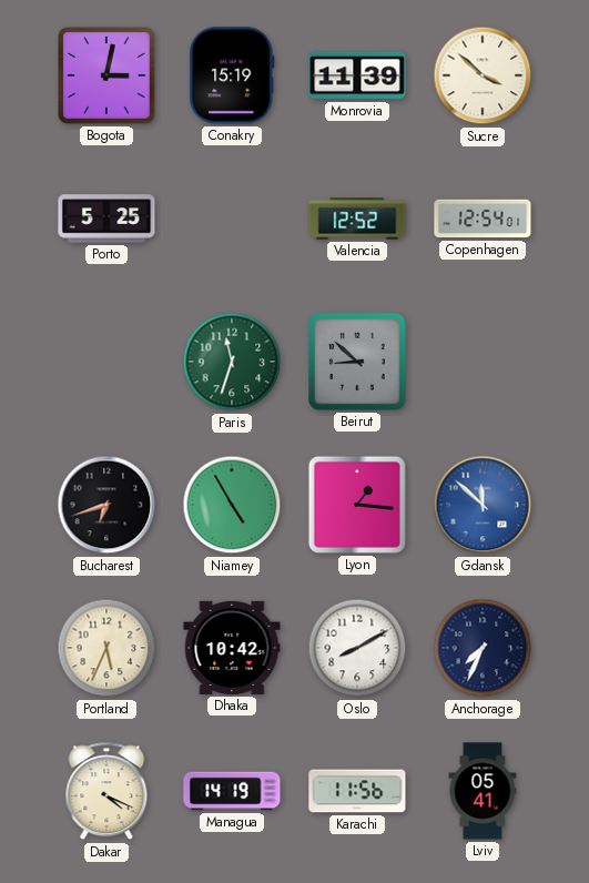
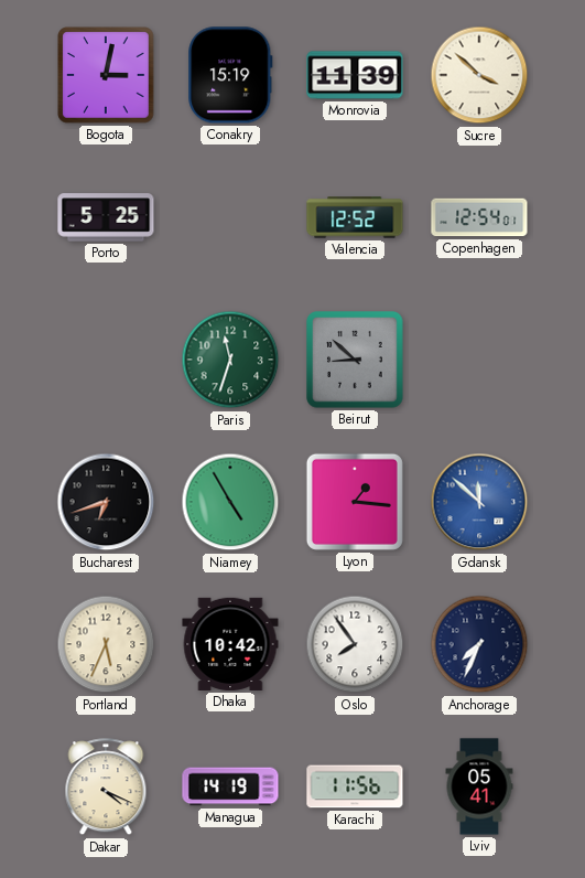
Oslo: 8:10 -> 7:54
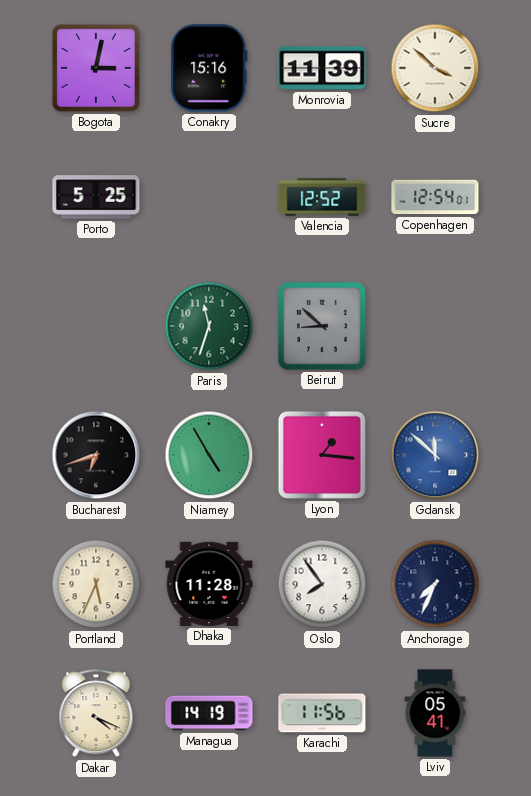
Conakry: 15:19 -> 15:16
Dhaka: 10:42 -> 11:28
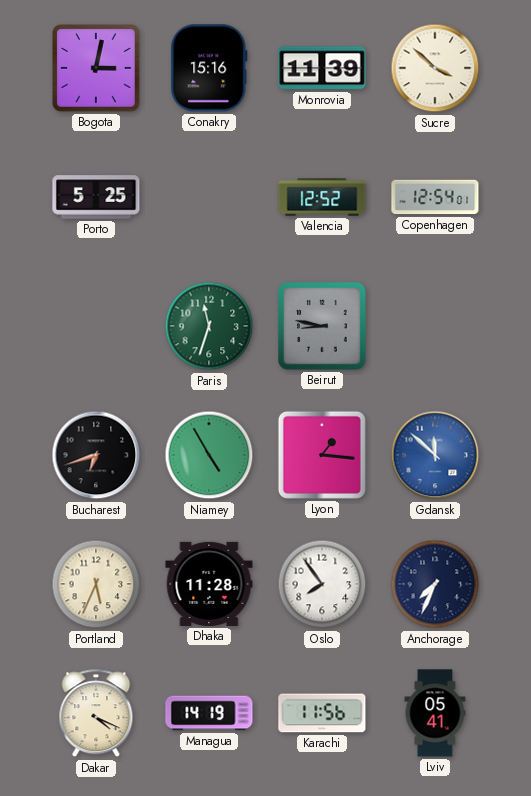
Beirut: 8:52 -> 8:47
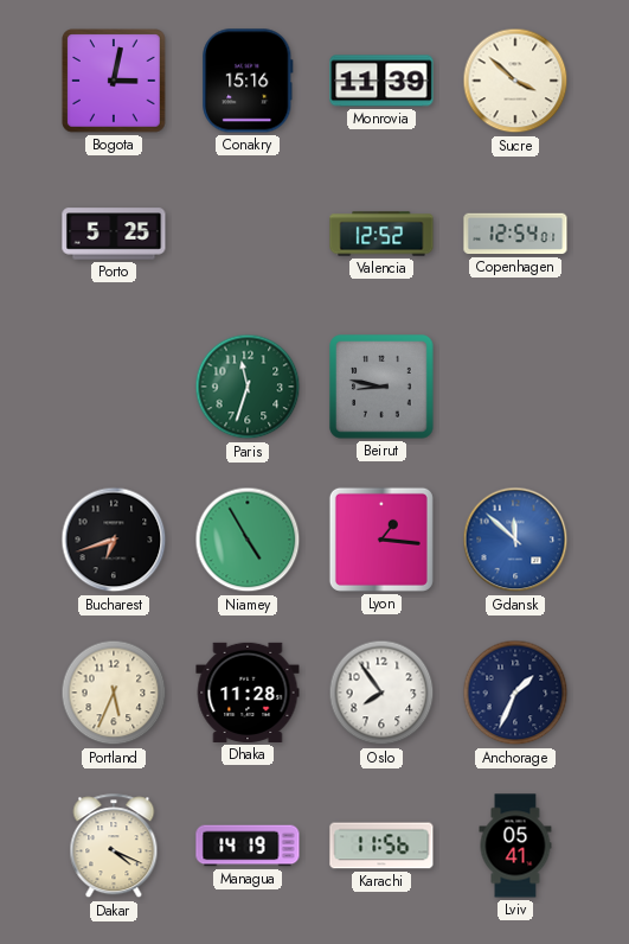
Anchorage: 7:34 -> 1:34
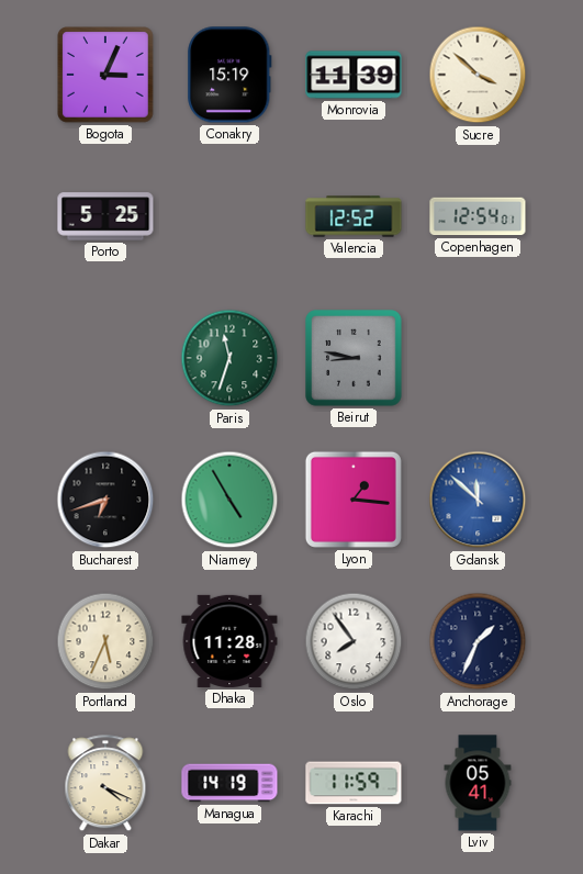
Bogota: 3:02 -> 3:04
Conakry: 15:16 -> 15:19
Karachi: 11:56 -> 11:59
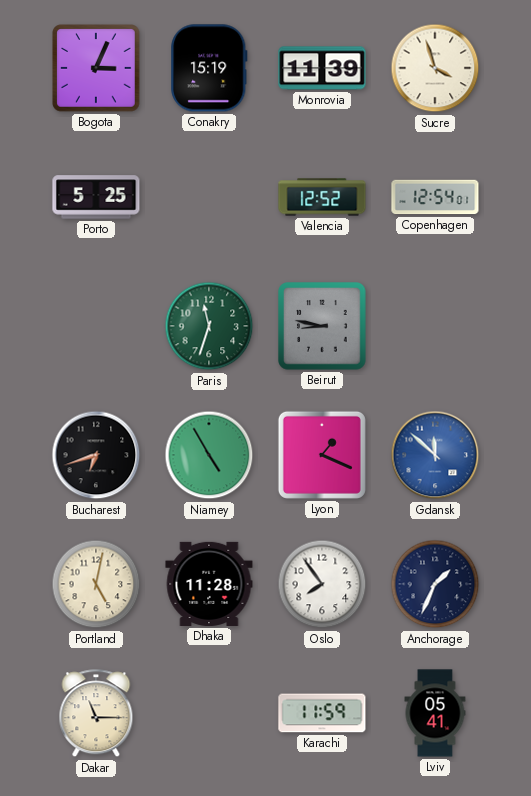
Sucre: 3:52 -> 3:57
Lyon: 1:16 -> 1:19
Portland: 5:34 -> 5:02
Dakar: 4:19 -> 11:15
Managua: 14:19 -> none
